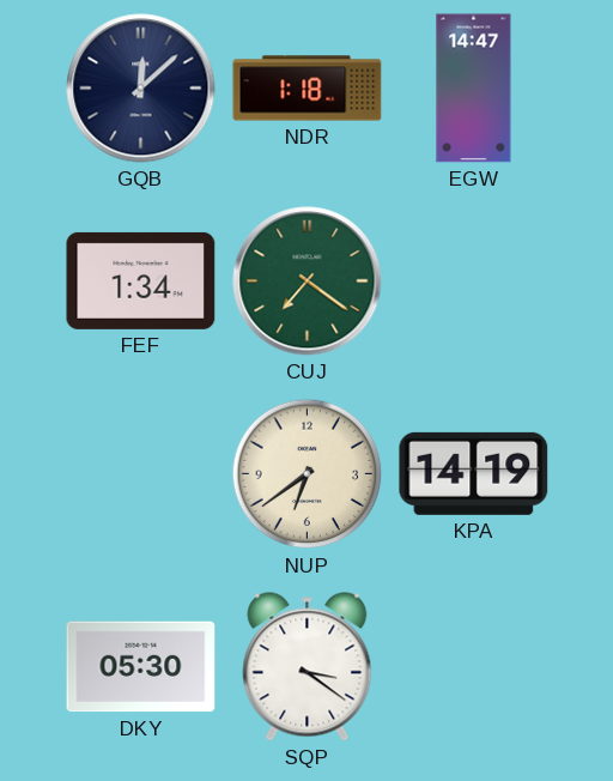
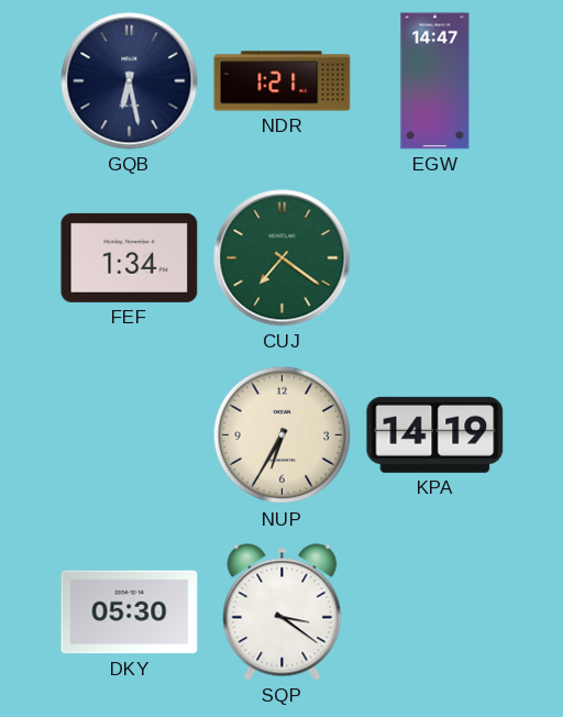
GQB: 12:08 -> 6:28
NDR: 1:18 -> 1:21
NUP: 6:39 -> 6:35
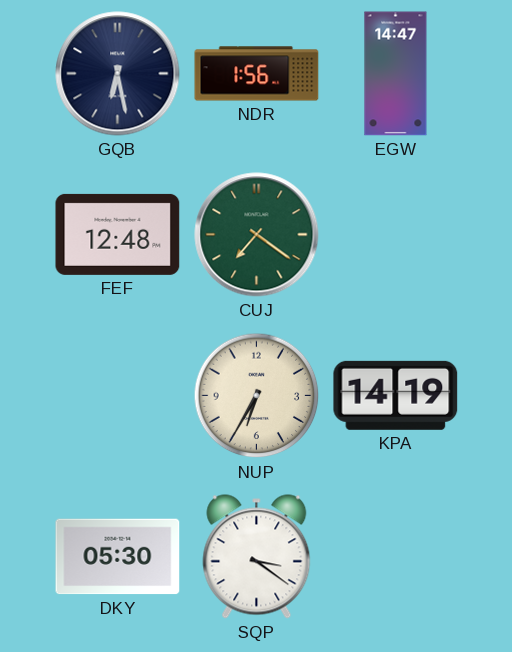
NDR: 1:21 -> 1:56
FEF: 1:34 -> 12:48
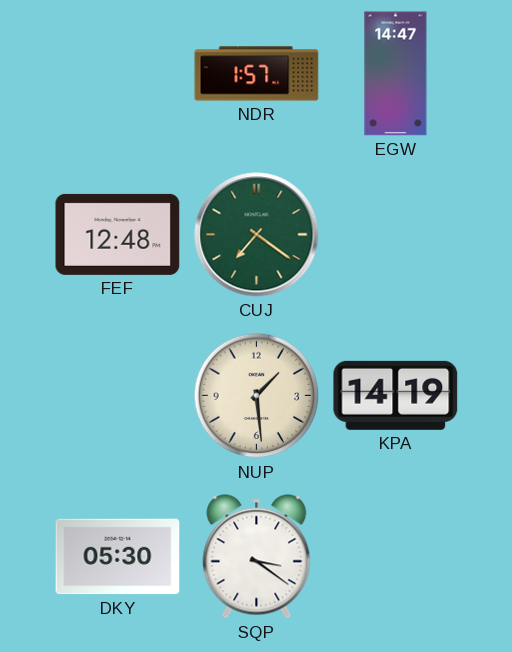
GQB: 6:28 -> none
NDR: 1:56 -> 1:57
NUP: 6:35 -> 1:29
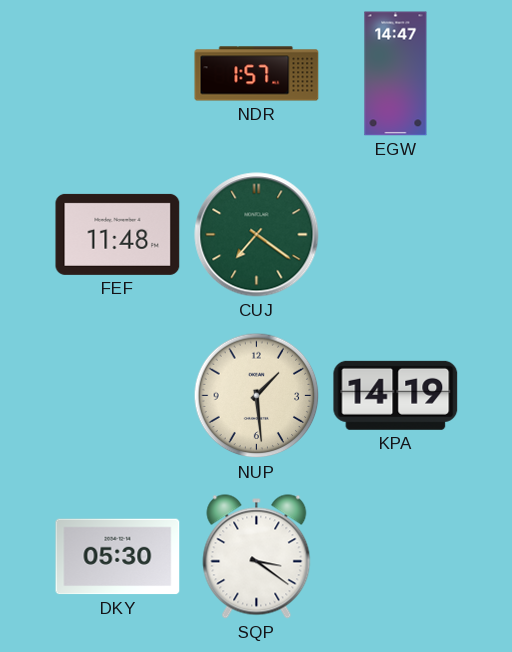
FEF: 12:48 -> 11:48
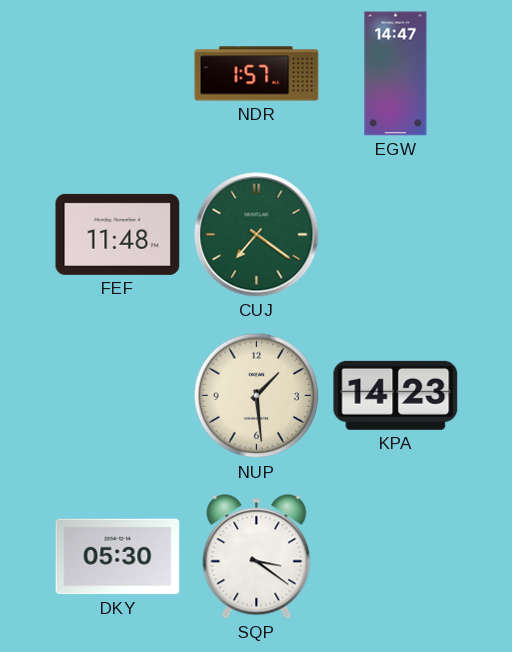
KPA: 14:19 -> 14:23
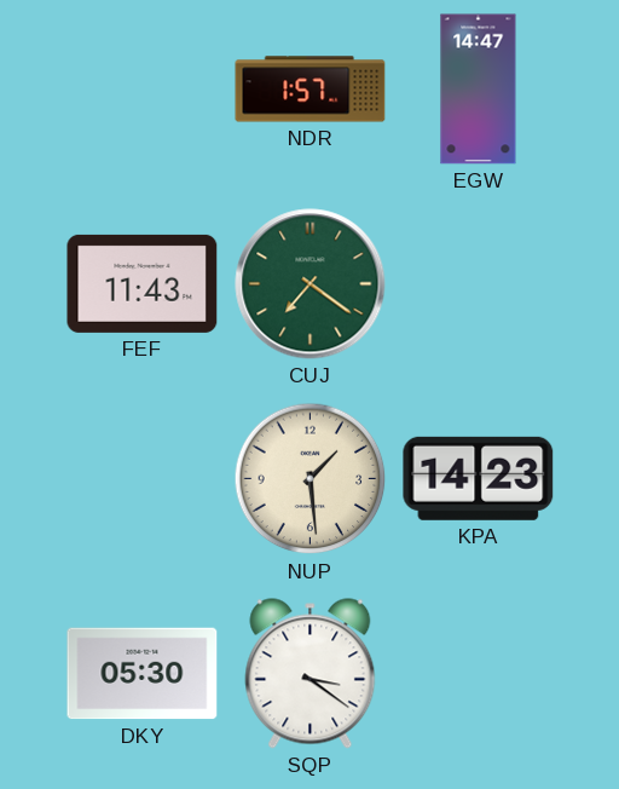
FEF: 11:48 -> 11:43
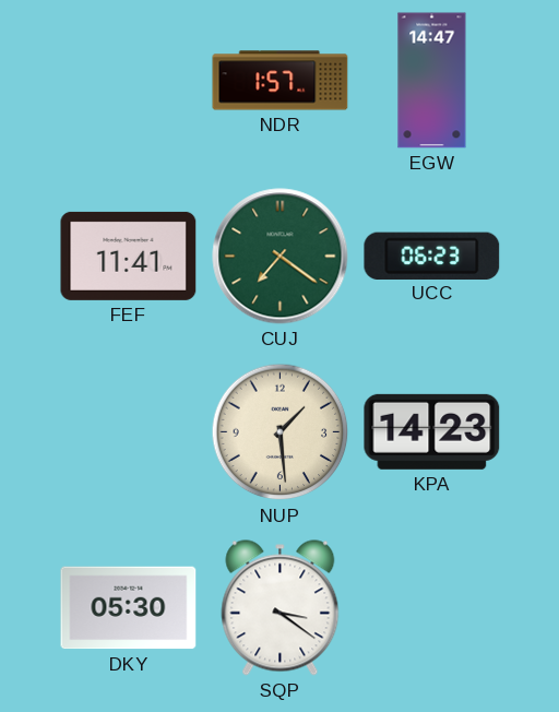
FEF: 11:43 -> 11:41
UCC: none -> 06:23
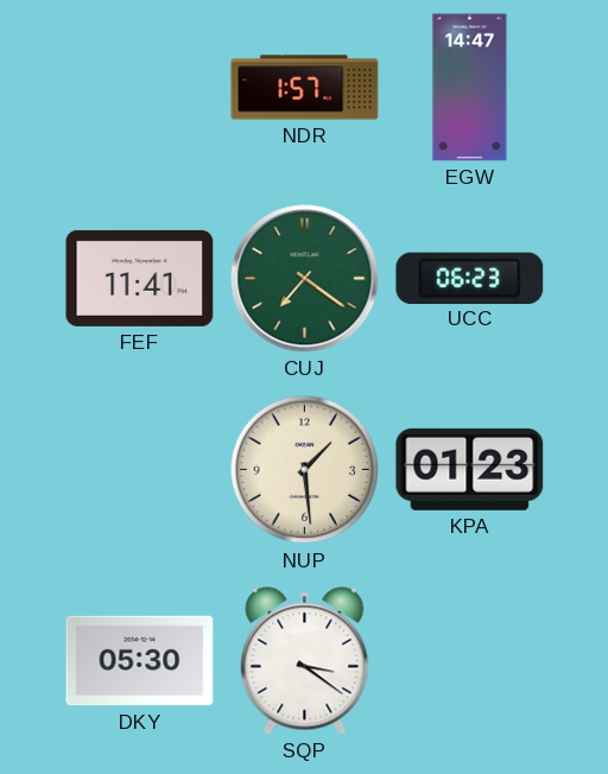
KPA: 14:23 -> 01:23
